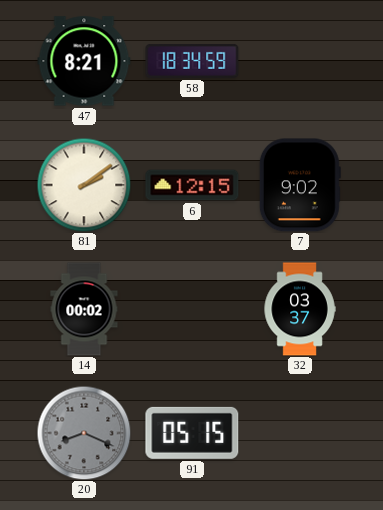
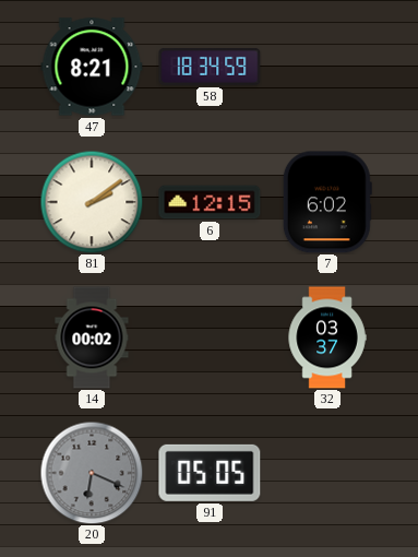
7: 9:02 -> 6:02
20: 8:19 -> 6:19
91: 05:15 -> 05:05
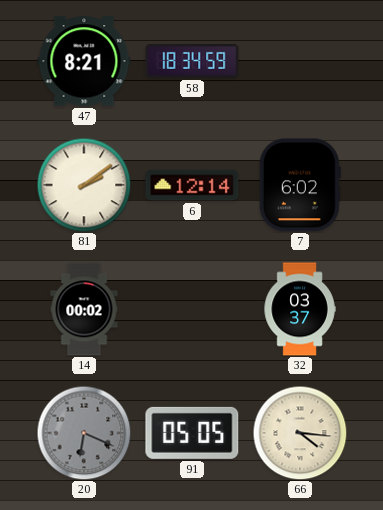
6: 12:15 -> 12:14
66: none -> 4:16
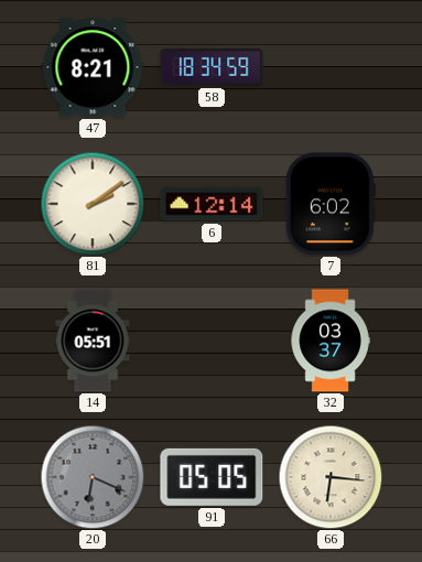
14: 00:02 -> 05:51
66: 4:16 -> 6:16
